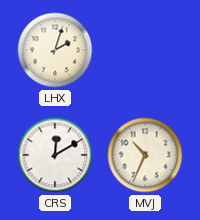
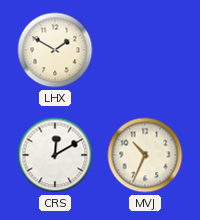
LHX: 2:03 -> 1:50
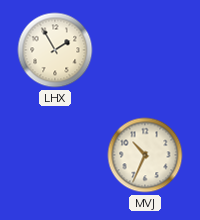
LHX: 1:50 -> 1:55
CRS: 12:10 -> none
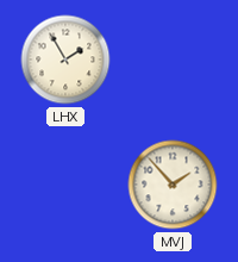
MVJ: 10:34 -> 1:53
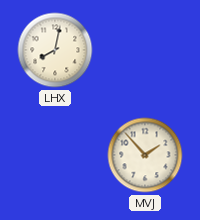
LHX: 1:55 -> 8:02
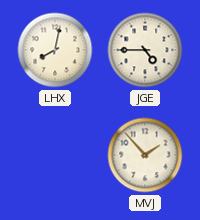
JGE: none -> 4:45
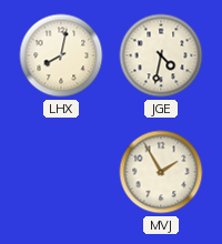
JGE: 4:45 -> 4:32
MVJ: 1:53 -> 1:55
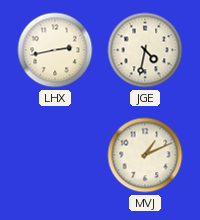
LHX: 8:02 -> 2:43
MVJ: 1:55 -> 1:11
